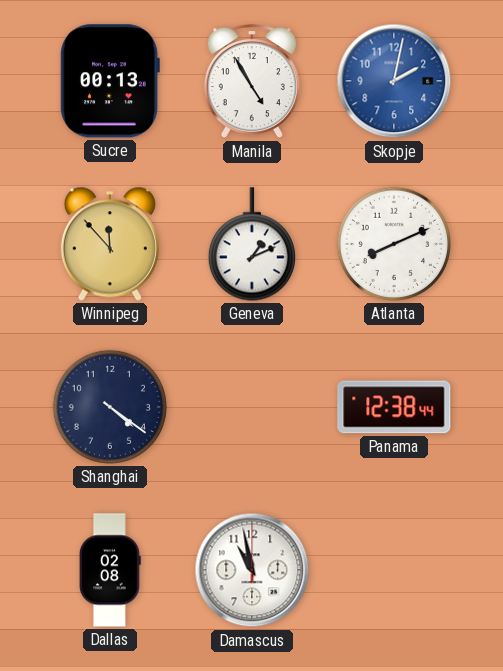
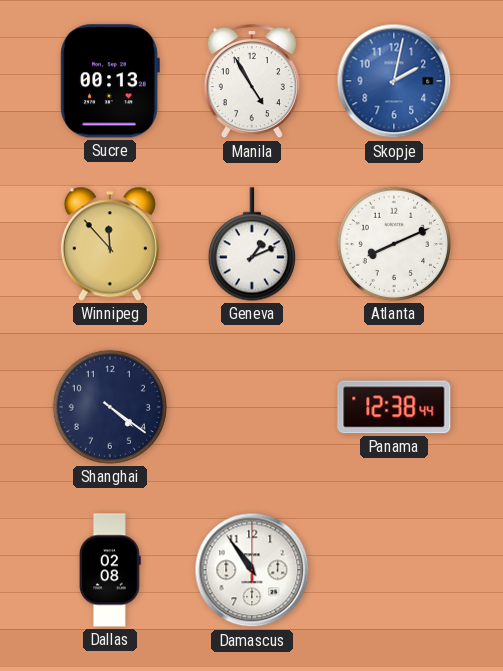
Damascus: 10:58 -> 10:54
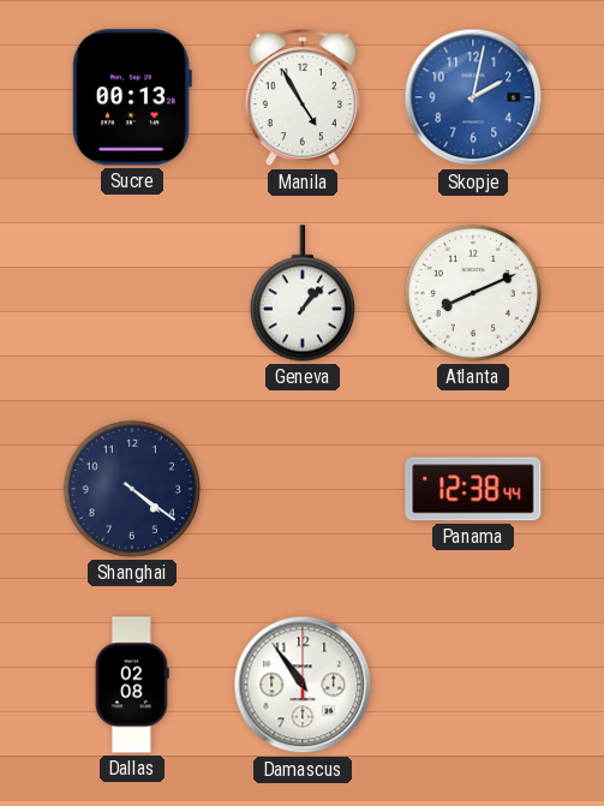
Winnipeg: 11:53 -> none
Geneva: 1:11 -> 1:07
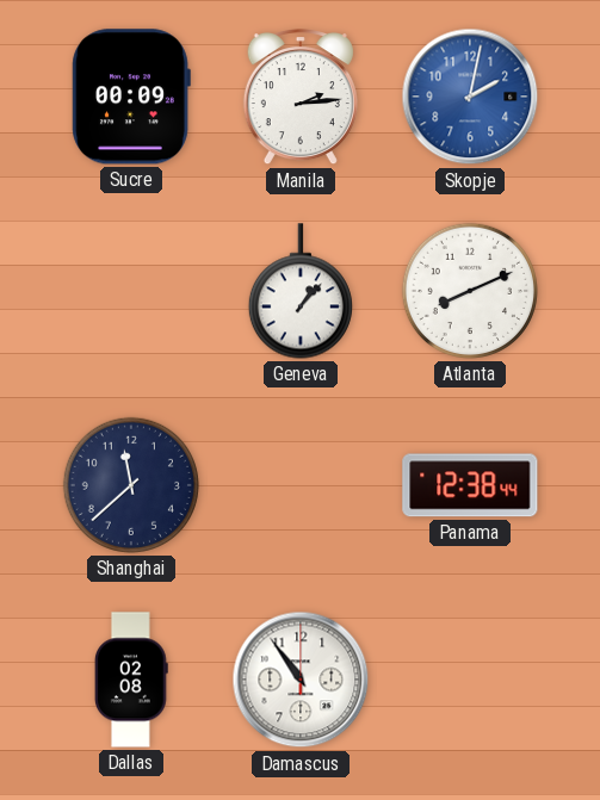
Sucre: 00:13 -> 00:09
Manila: 4:55 -> 2:14
Shanghai: 4:21 -> 11:38
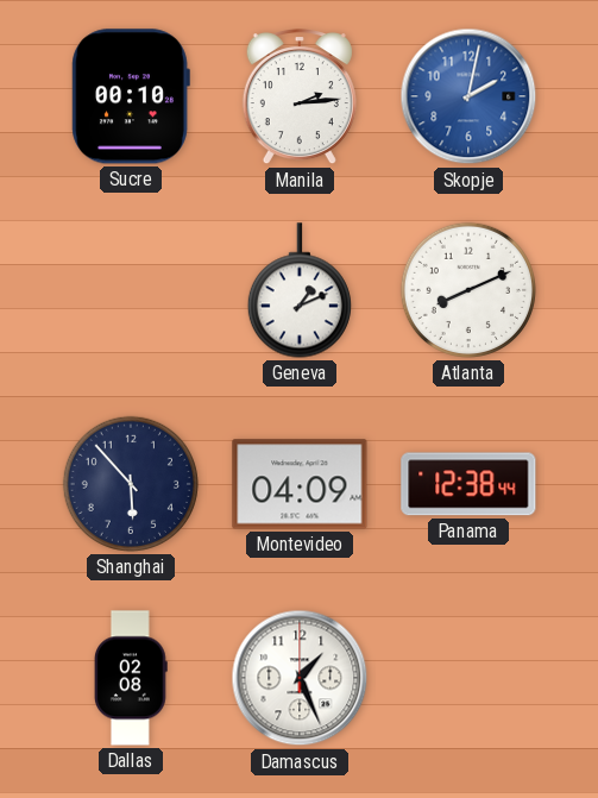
Sucre: 00:09 -> 00:10
Geneva: 1:07 -> 1:11
Shanghai: 11:38 -> 5:53
Montevideo: none -> 04:09
Damascus: 10:54 -> 1:26
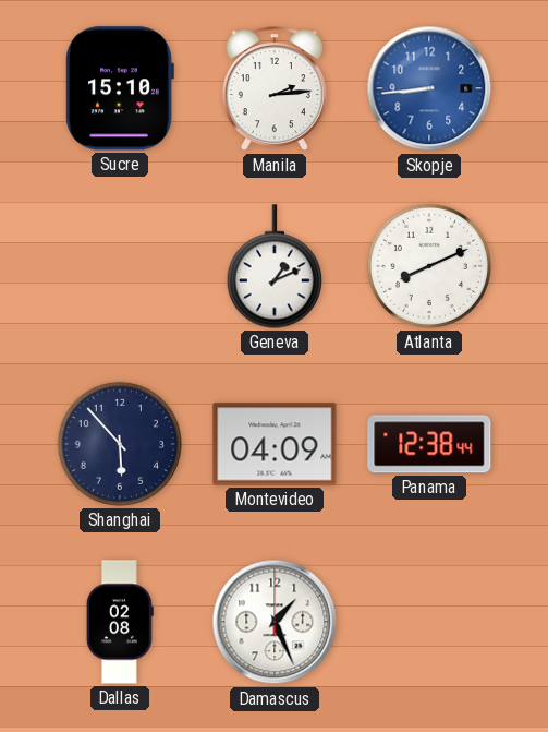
Sucre: 00:10 -> 15:10
Skopje: 2:02 -> 8:44
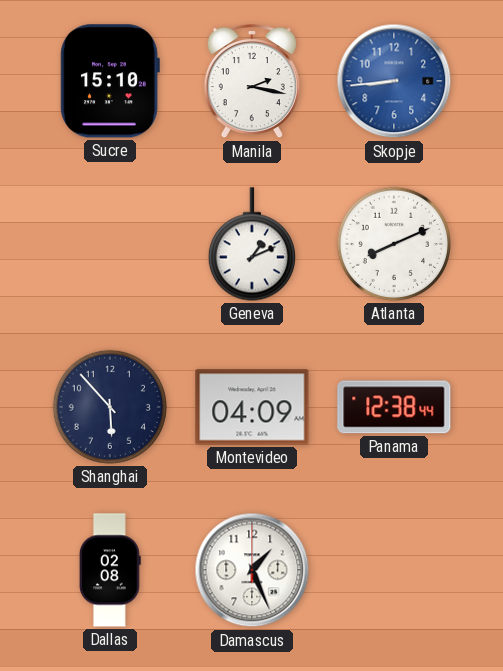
Manila: 2:14 -> 2:17
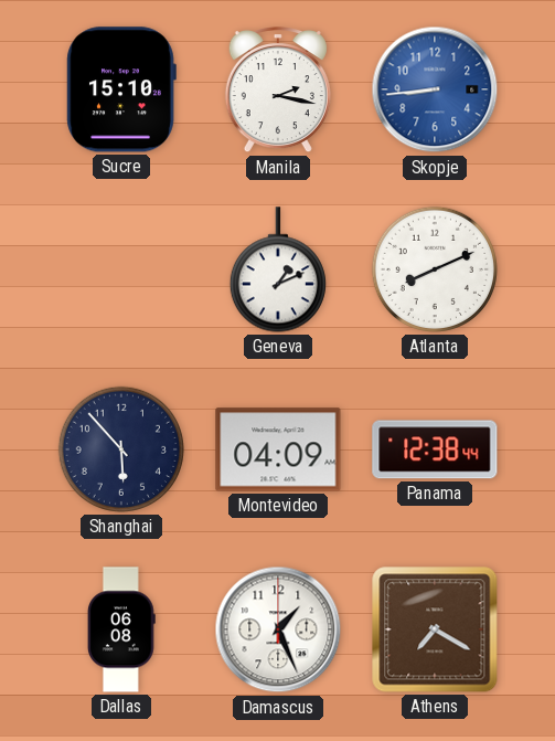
Dallas: 02:08 -> 06:08
Athens: none -> 7:20
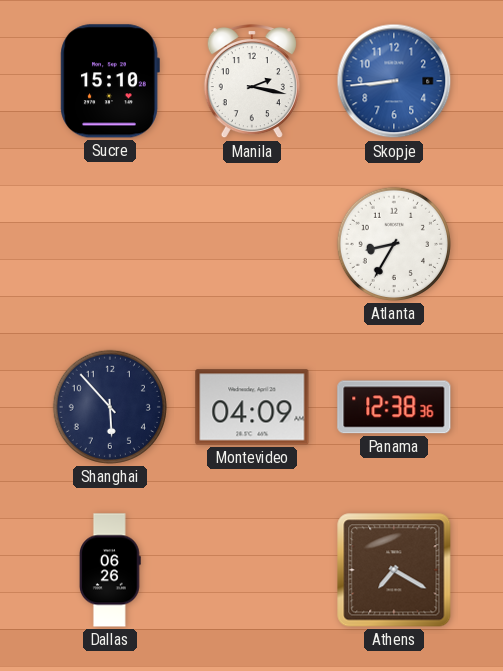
Geneva: 1:11 -> none
Atlanta: 8:11 -> 8:35
Panama: 12:38:44 -> 12:38:36
Dallas: 06:08 -> 06:26
Damascus: 1:26 -> none
